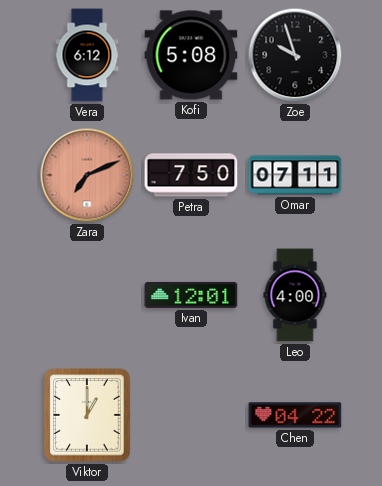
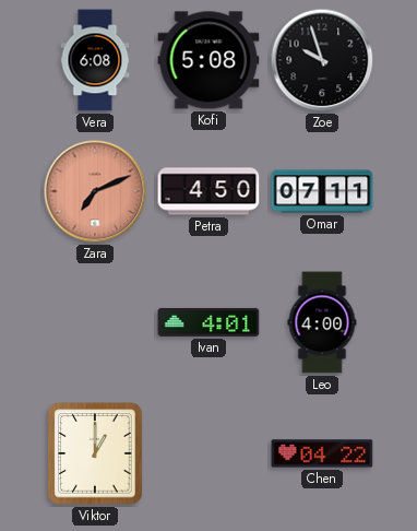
Vera: 6:12 -> 6:08
Petra: 7:50 -> 4:50
Ivan: 12:01 -> 4:01
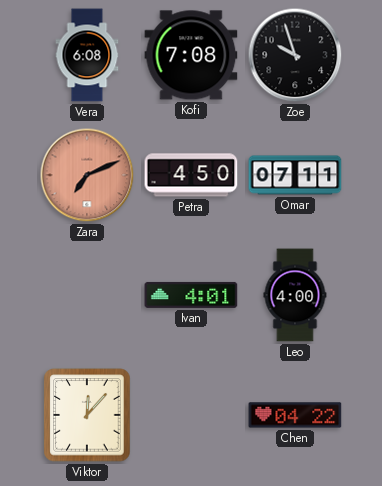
Kofi: 5:08 -> 7:08
Viktor: 1:00 -> 12:07
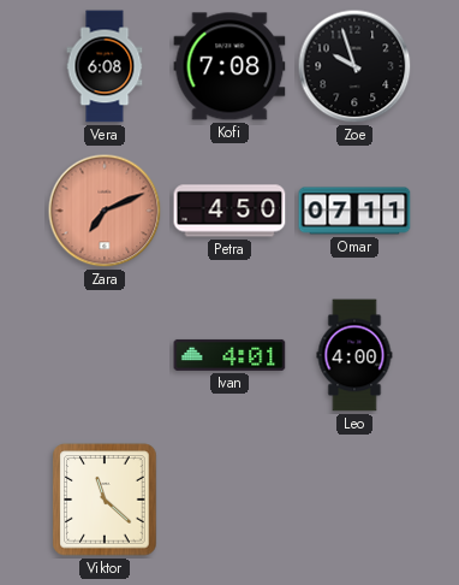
Viktor: 12:07 -> 11:22
Chen: 04:22 -> none
